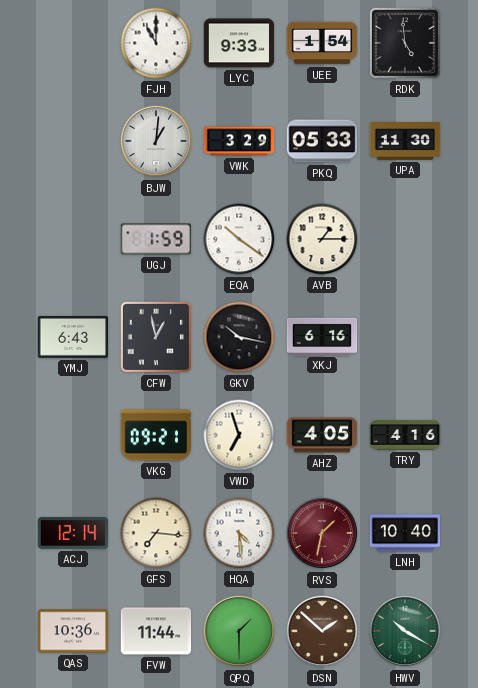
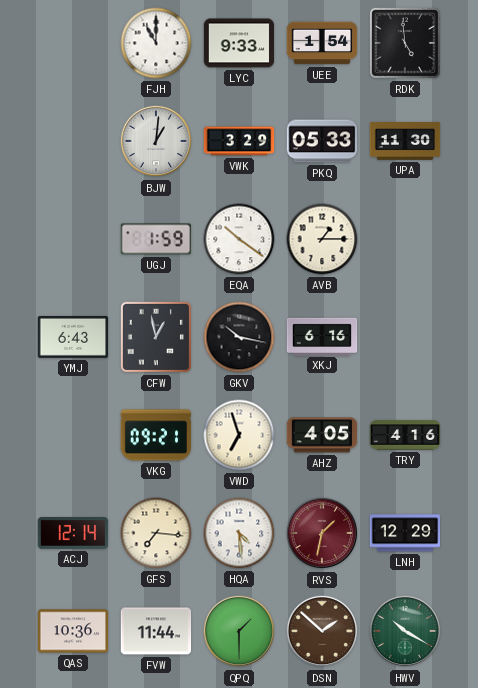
LNH: 10:40 -> 12:29
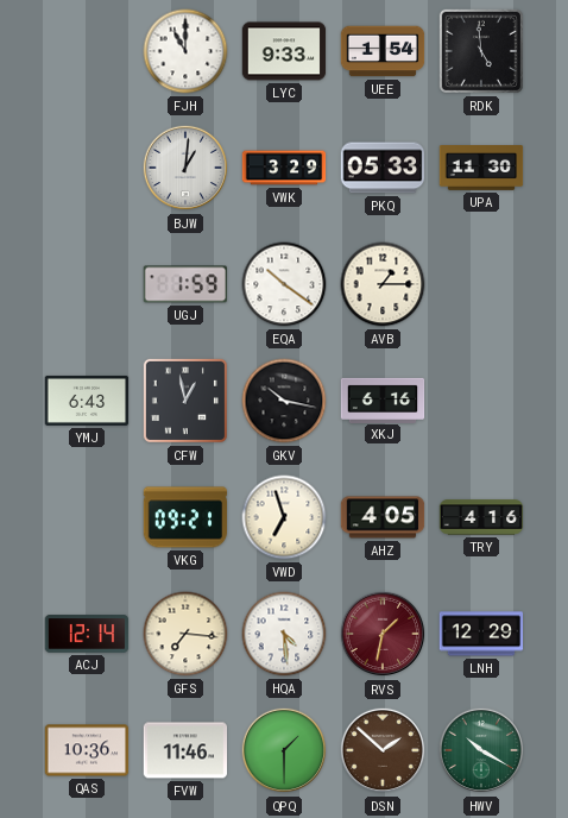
FVW: 11:44 -> 11:46
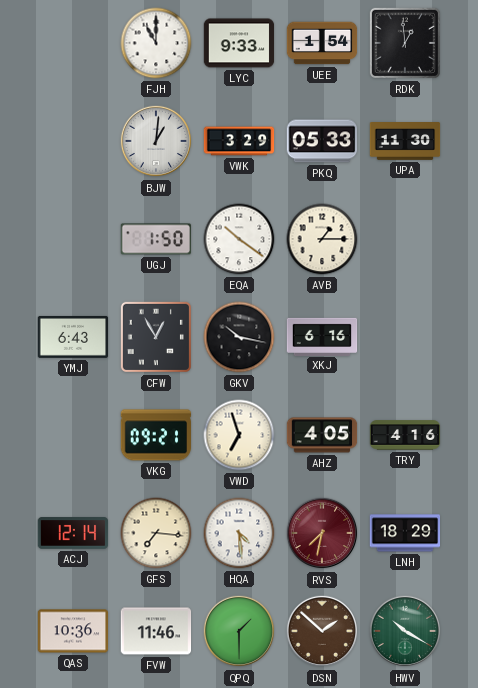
RDK: 4:59 -> 12:59
UGJ: 1:59 -> 1:50
CFW: 12:58 -> 12:55
RVS: 1:32 -> 7:32
LNH: 12:29 -> 18:29
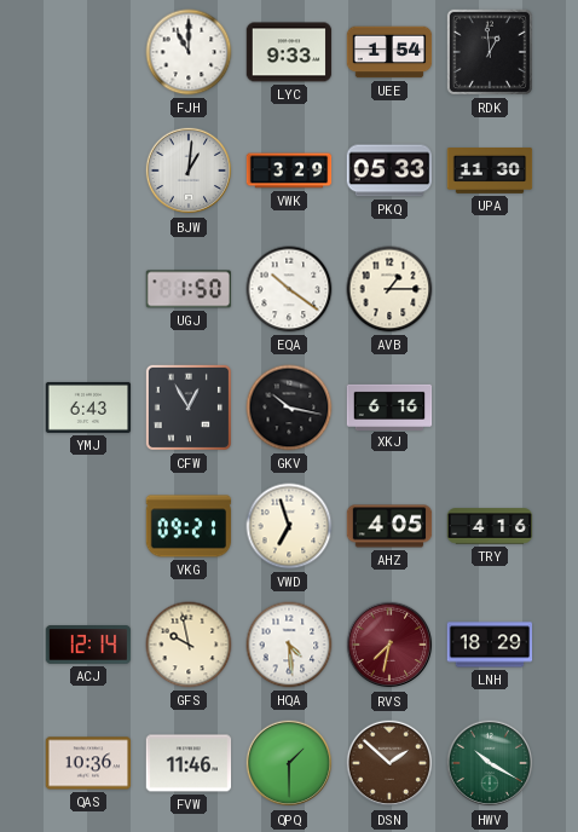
GFS: 7:16 -> 9:58
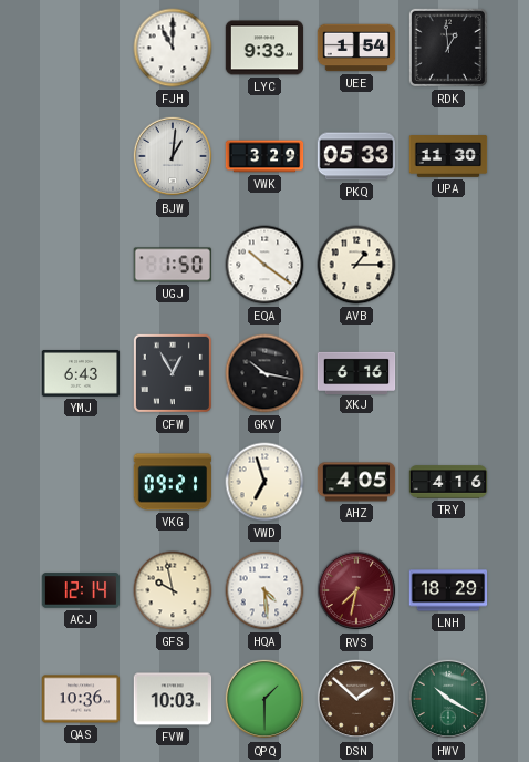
FVW: 11:46 -> 10:03
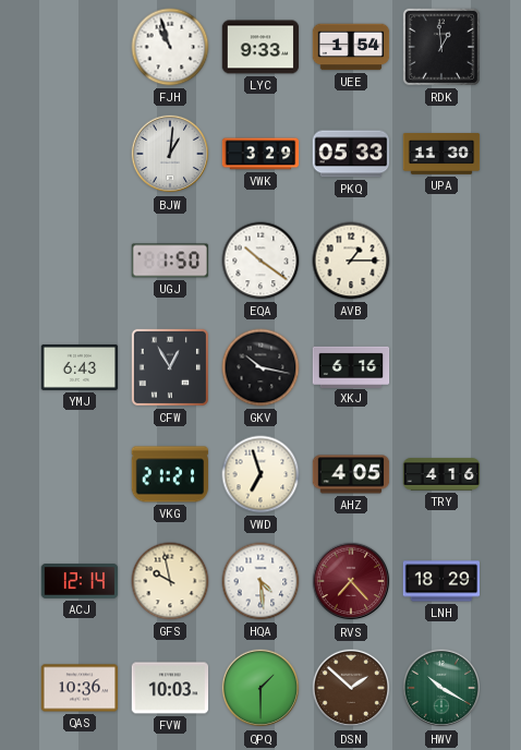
FJH: 11:00 -> 10:57
VKG: 09:21 -> 21:21
RVS: 7:32 -> 7:23
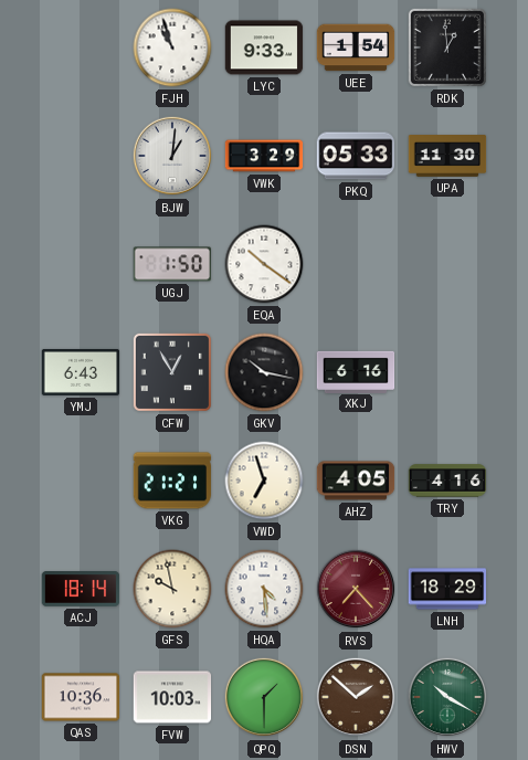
AVB: 1:15 -> none
ACJ: 12:14 -> 18:14
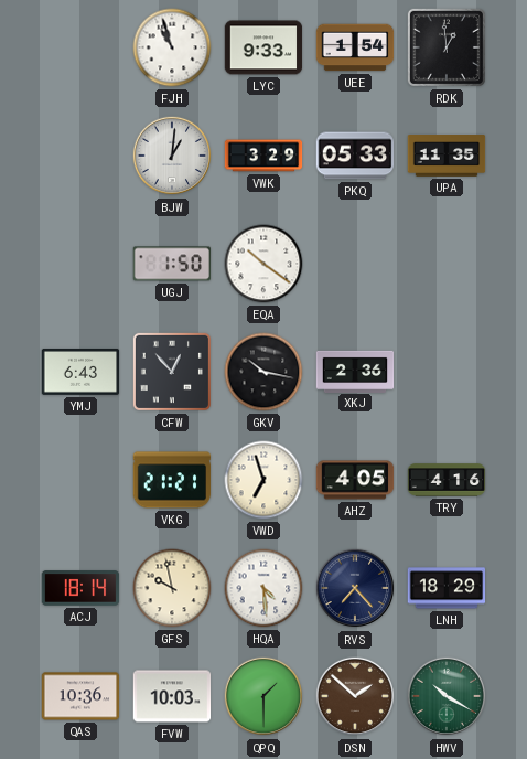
UPA: 11:30 -> 11:35
CFW: 12:55 -> 12:53
XKJ: 6:16 -> 2:36
RVS dial: burgundy -> navy
